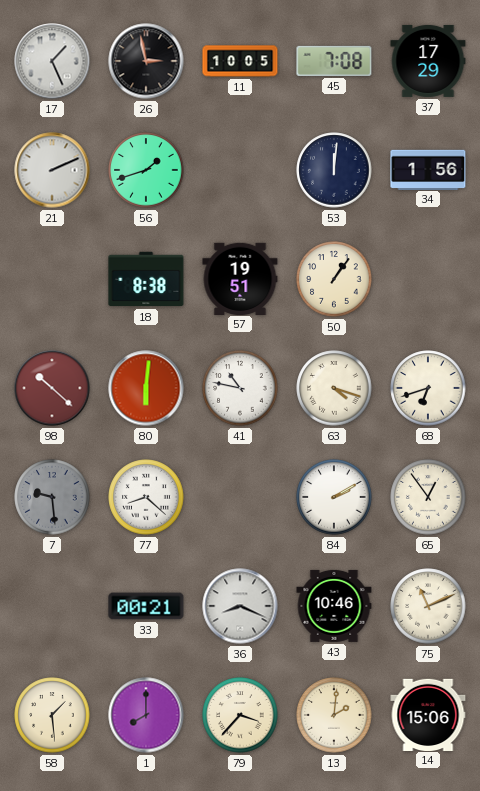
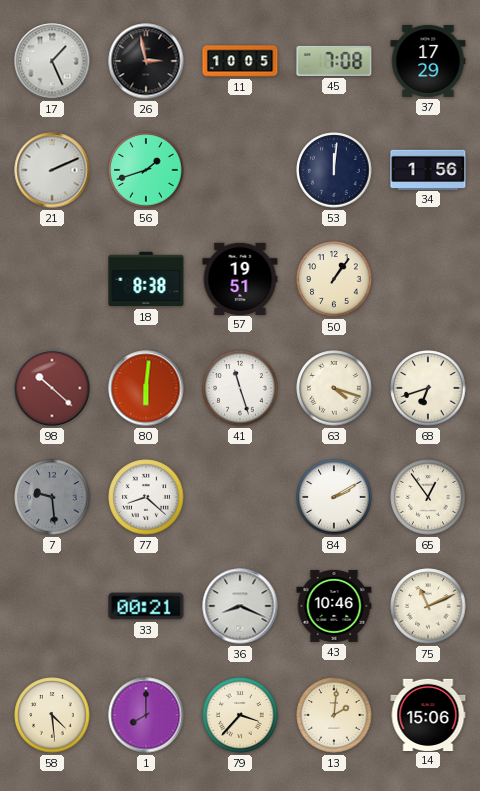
41: 10:47 -> 11:27
58: 1:29 -> 4:29
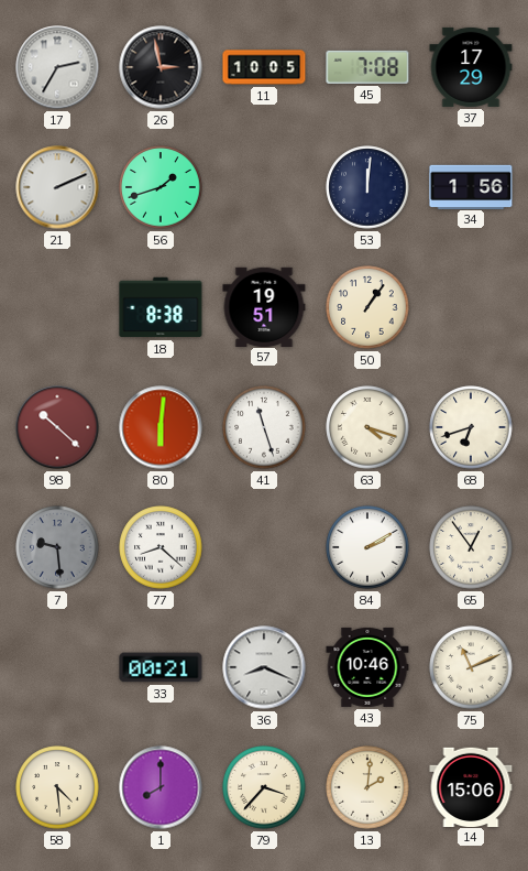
17: 1:26 -> 2:35
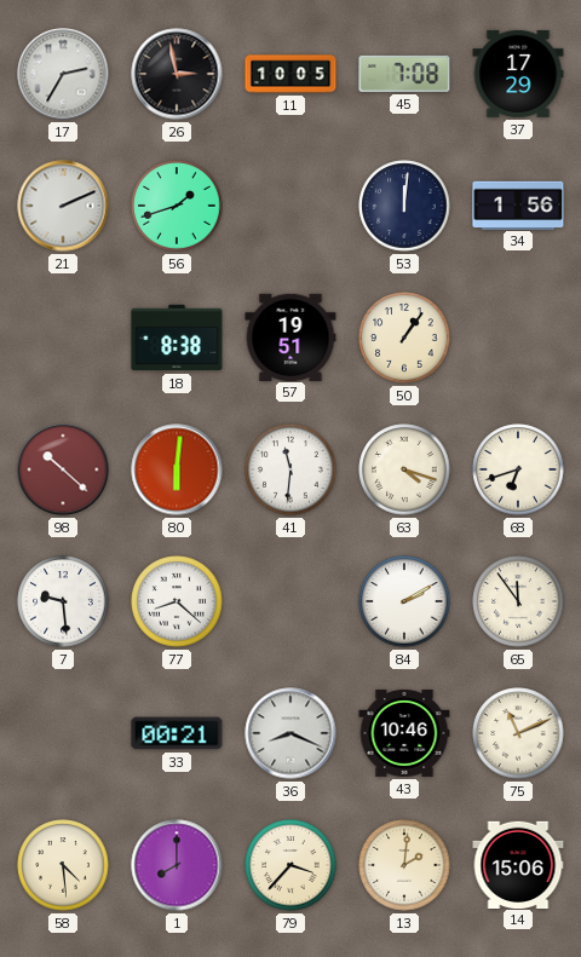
41: 11:27 -> 11:31
7 dial: grey -> white
65: 12:54 -> 11:54
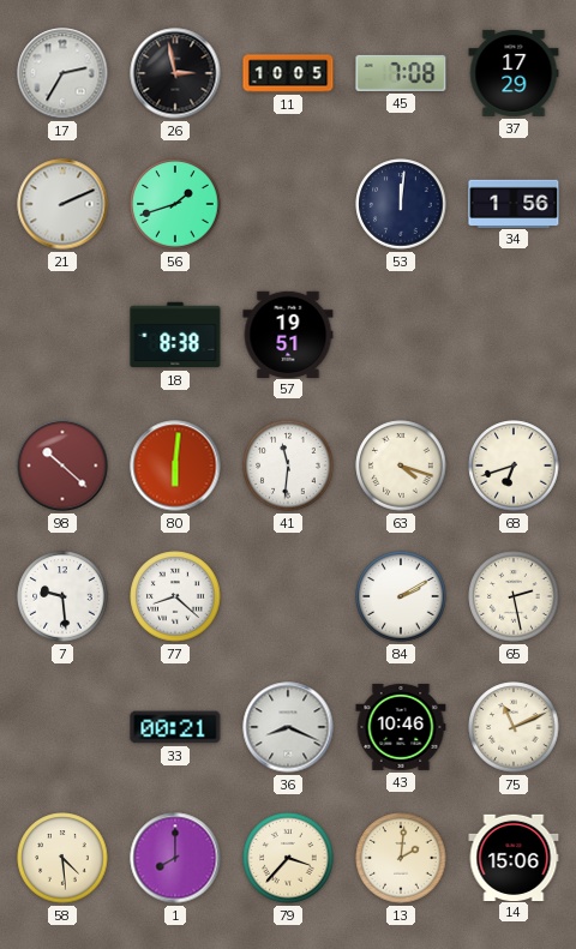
50: 1:06 -> none
65: 11:54 -> 2:28
